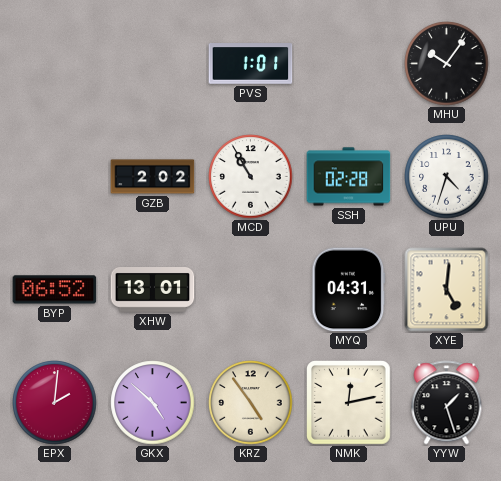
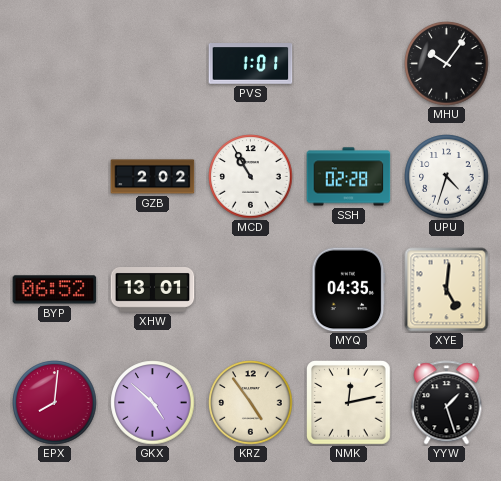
MYQ: 04:31 -> 04:35
EPX: 2:01 -> 8:01
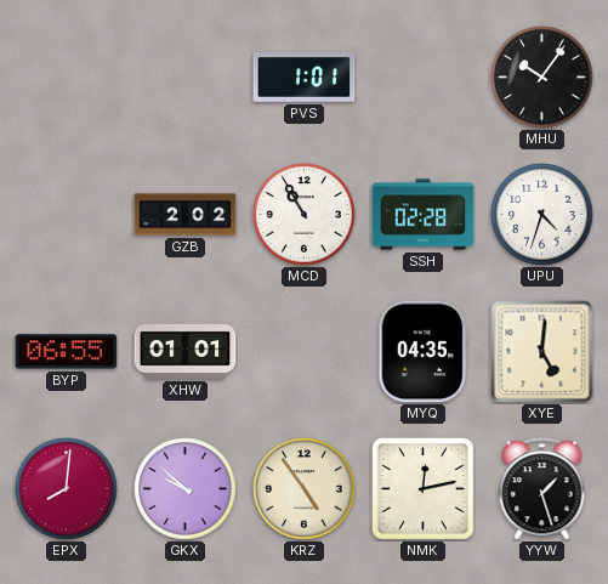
BYP: 06:52 -> 06:55
XHW: 13:01 -> 01:01
GKX: 4:52 -> 9:52
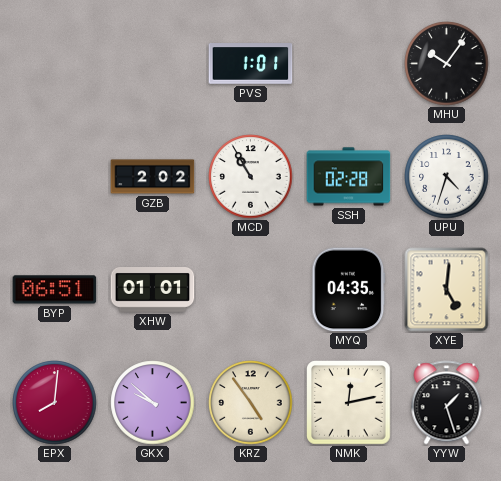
BYP: 06:55 -> 06:51
